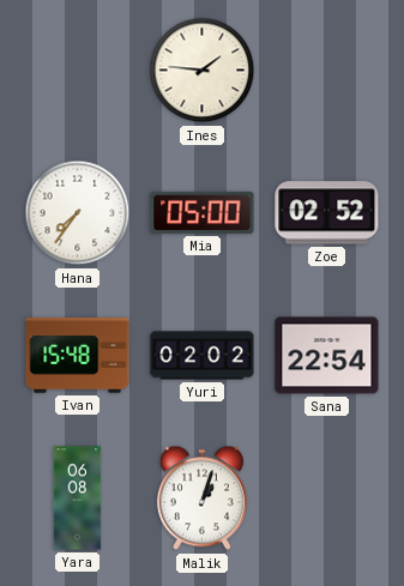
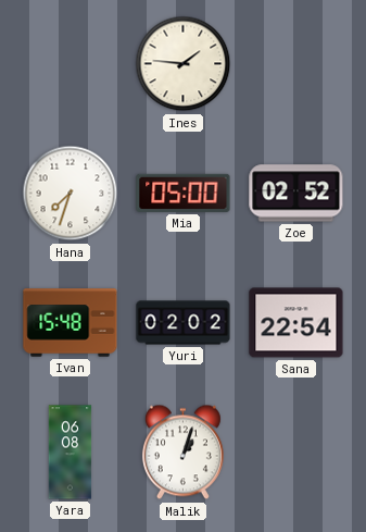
Hana: 7:36 -> 7:33
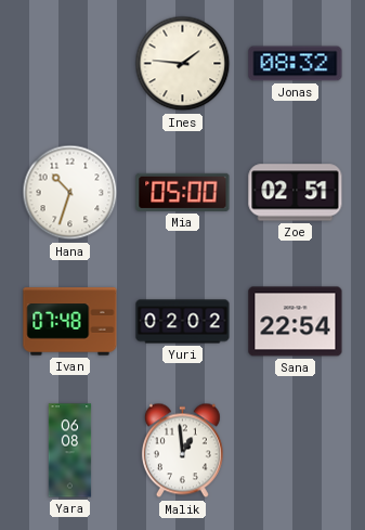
Jonas: none -> 08:32
Hana: 7:33 -> 10:33
Zoe: 02:52 -> 02:51
Ivan: 15:48 -> 07:48
Malik: 1:03 -> 12:59
